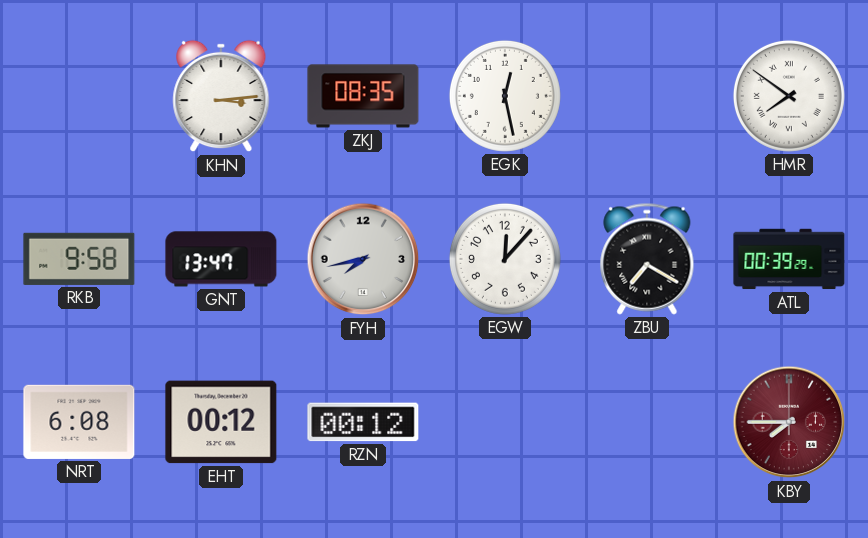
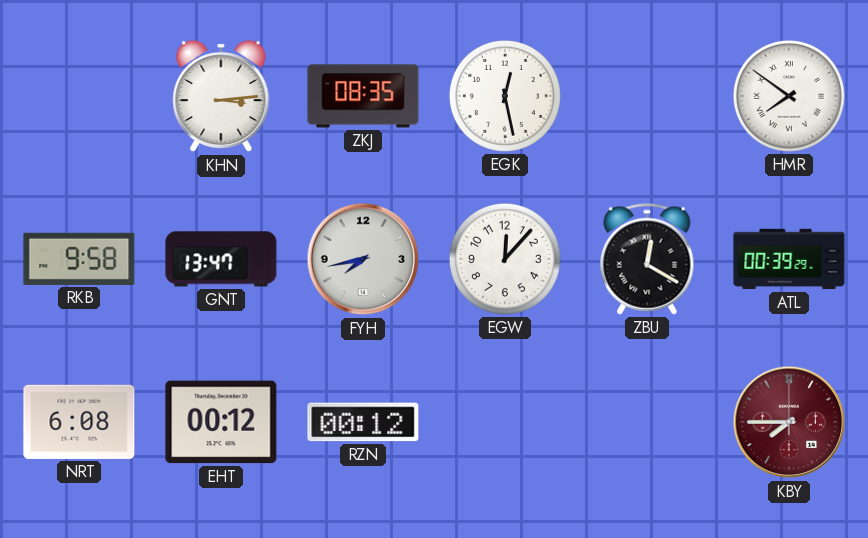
ZBU: 7:20 -> 12:20
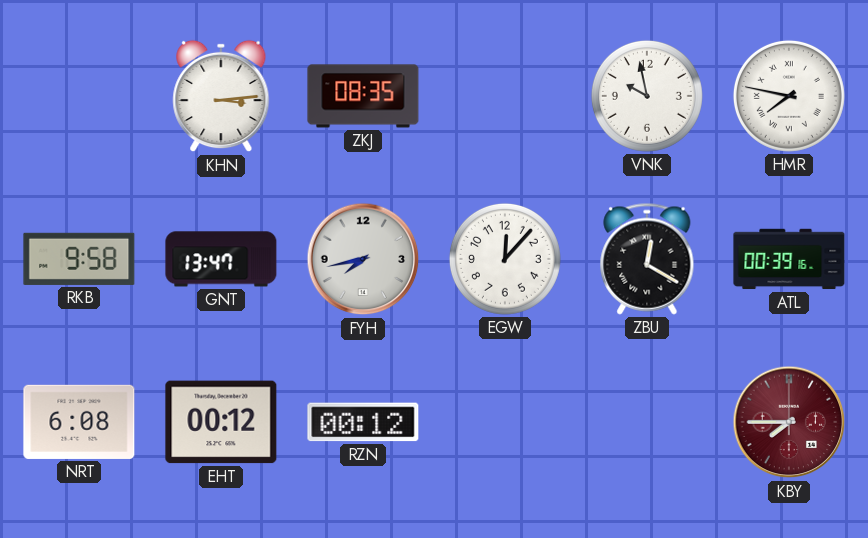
EGK: 12:28 -> none
VNK: none -> 9:58
HMR: 7:51 -> 7:47
ATL: 00:39:29 -> 00:39:16
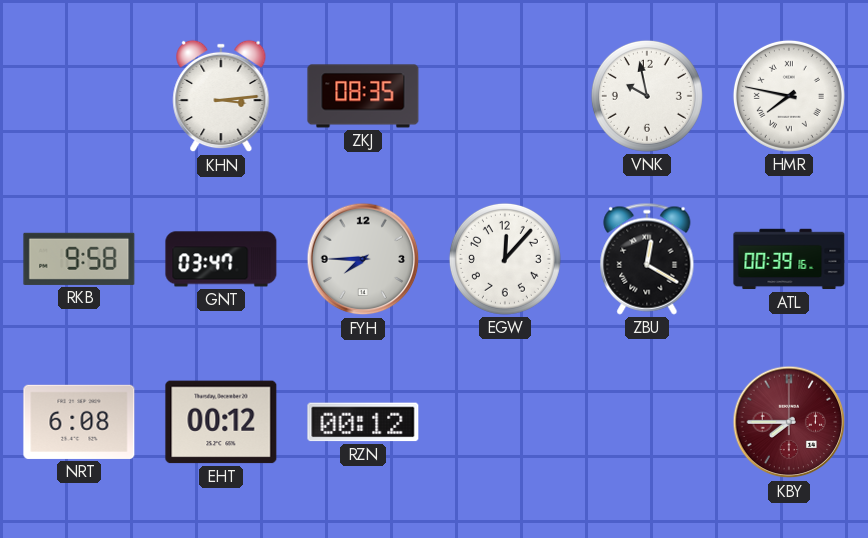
GNT: 13:47 -> 03:47
FYH: 7:43 -> 7:45
